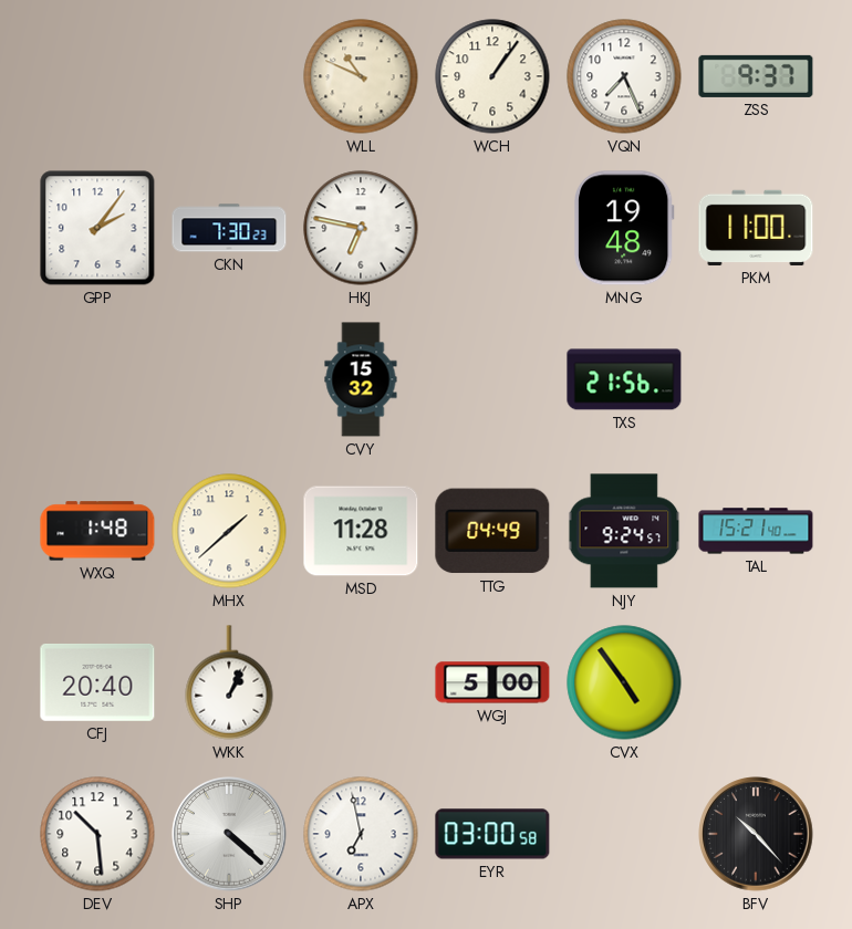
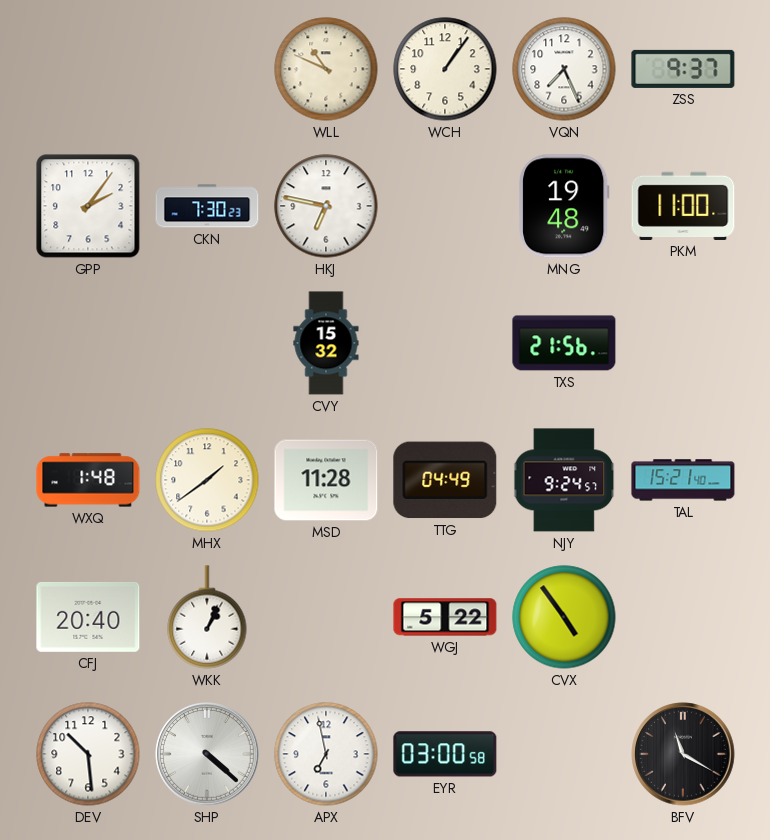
MHX: 1:38 -> 1:39
WGJ: 5:00 -> 5:22
BFV: 10:23 -> 11:20
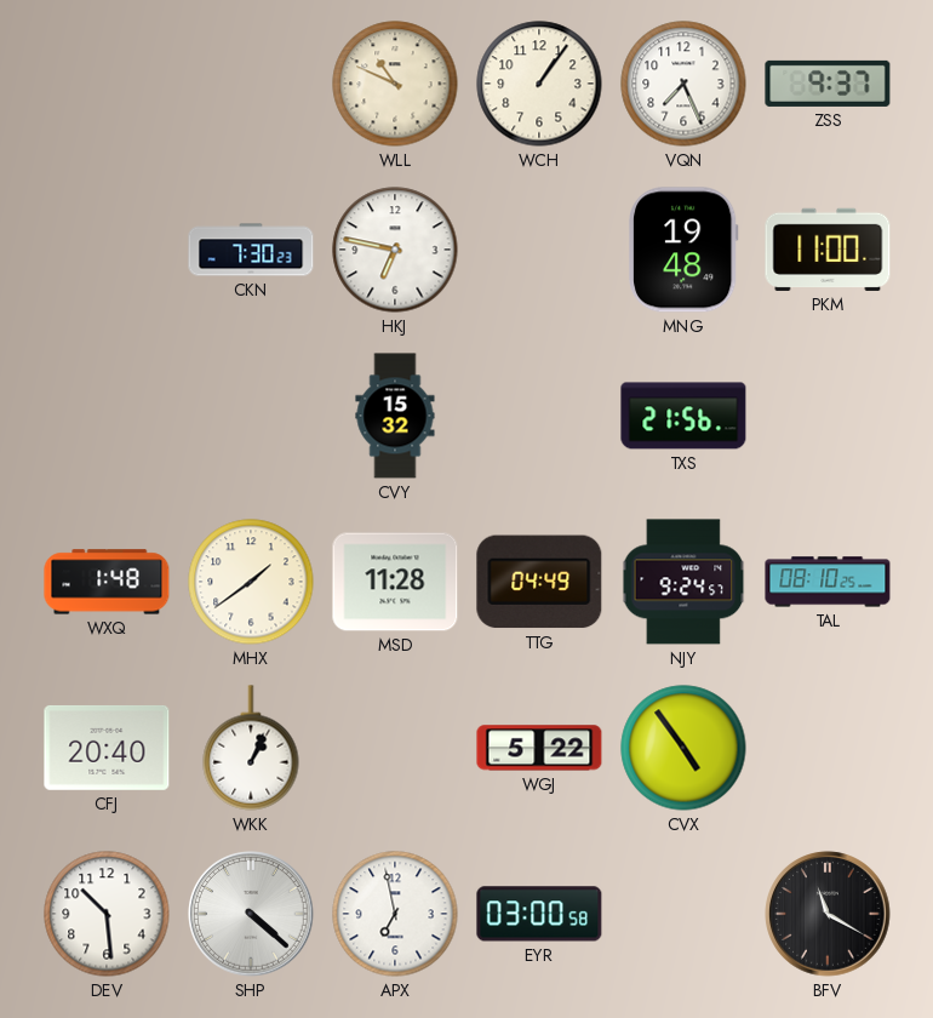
GPP: 2:06 -> none
TAL: 15:21 -> 08:10
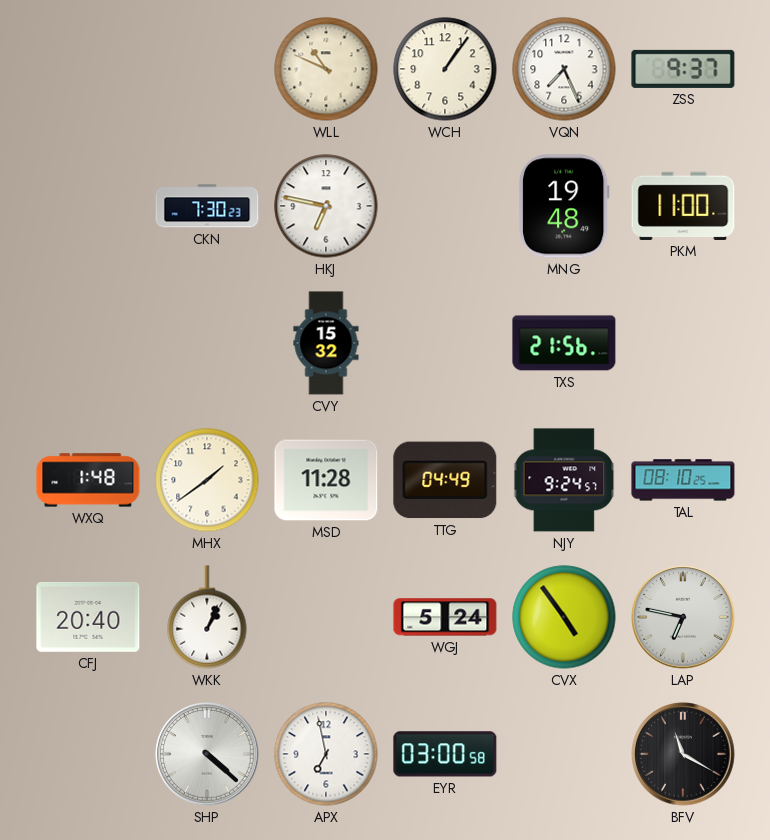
WGJ: 5:22 -> 5:24
LAP: none -> 6:47
DEV: 10:29 -> none
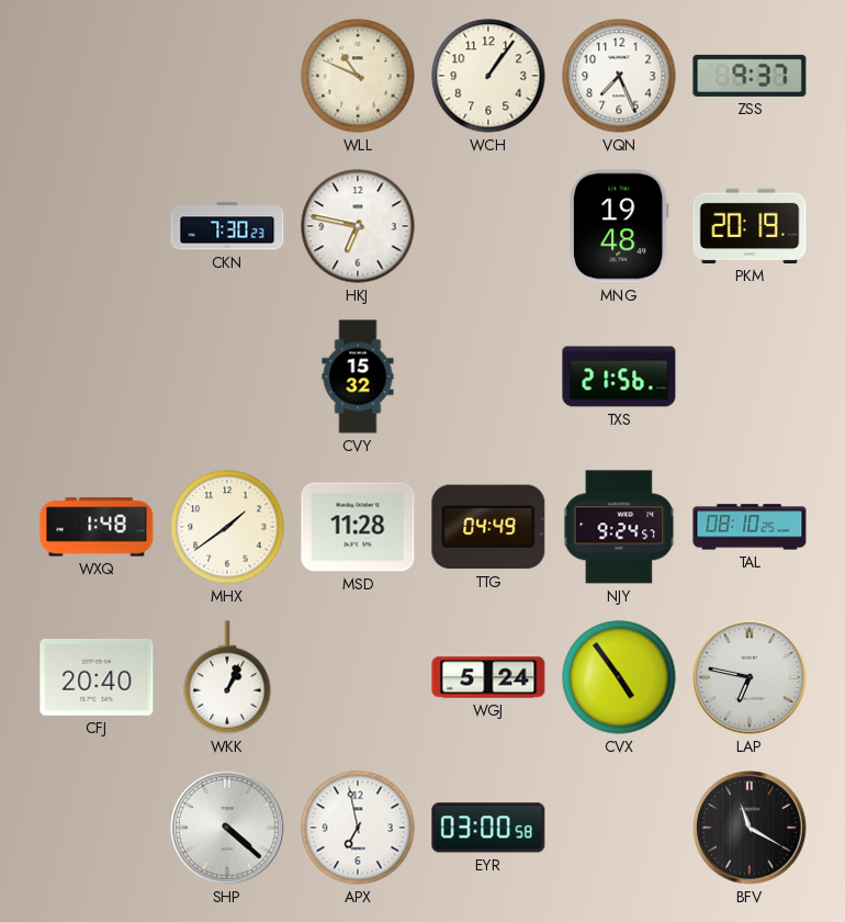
PKM: 11:00 -> 20:19
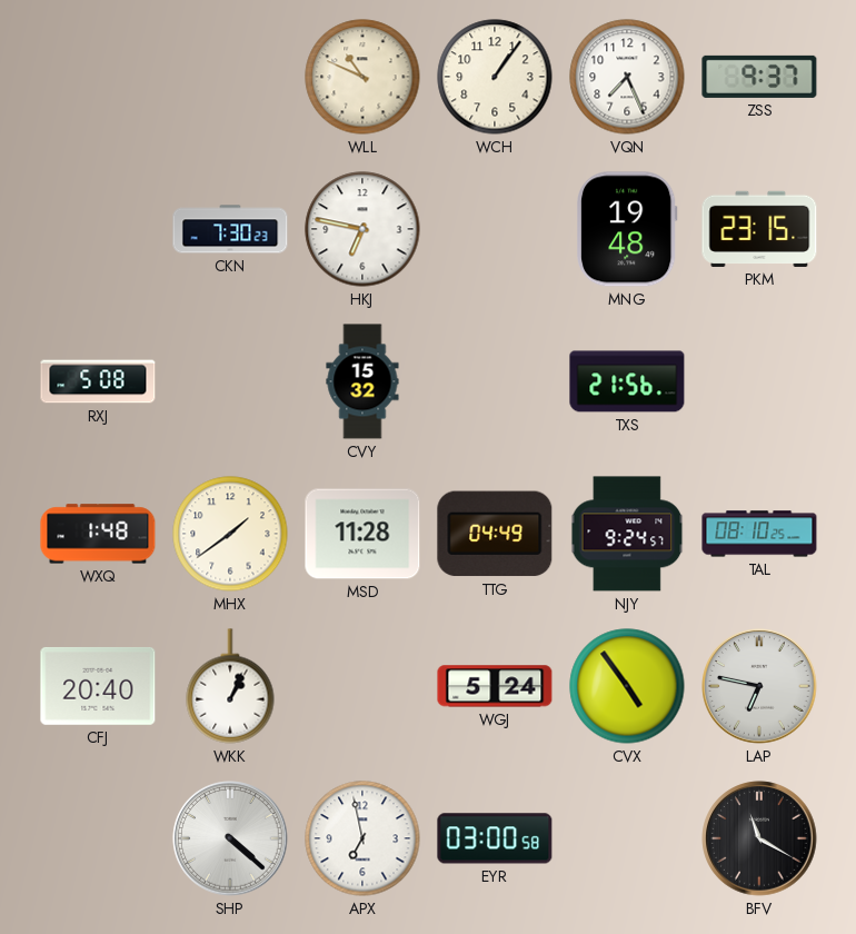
PKM: 20:19 -> 23:15
RXJ: none -> 5:08
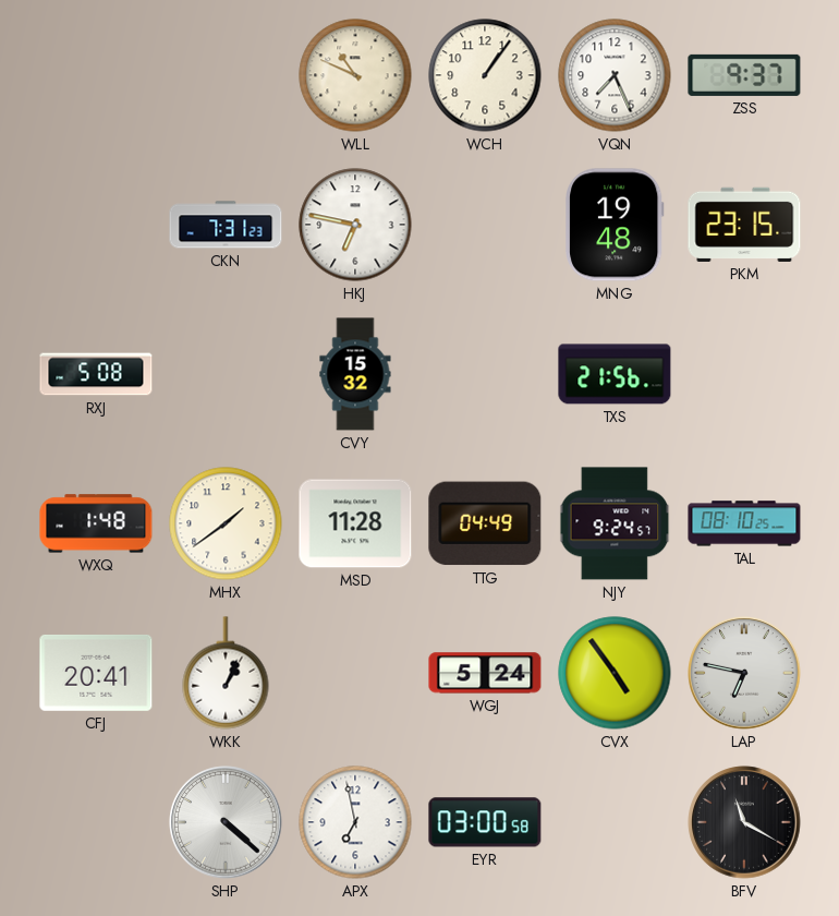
CKN: 7:30 -> 7:31
CFJ: 20:40 -> 20:41
